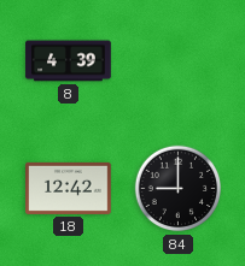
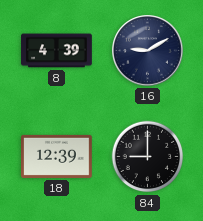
16: none -> 9:10
18: 12:42 -> 12:39
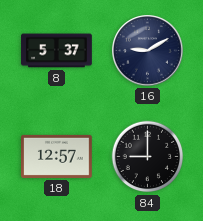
8: 4:39 -> 5:37
18: 12:39 -> 12:57
